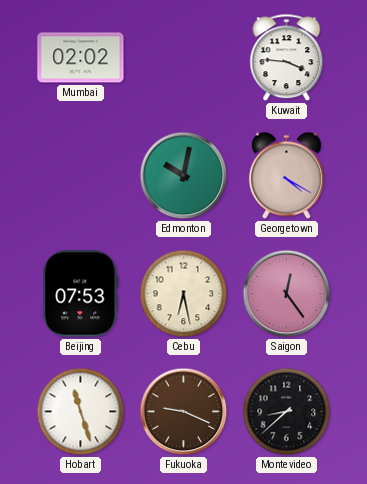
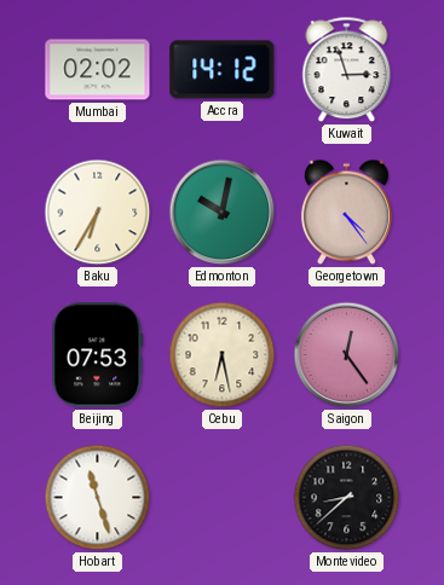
Accra: none -> 14:12
Kuwait: 3:46 -> 2:57
Baku: none -> 6:35
Georgetown: 4:20 -> 4:24
Fukuoka: 9:19 -> none
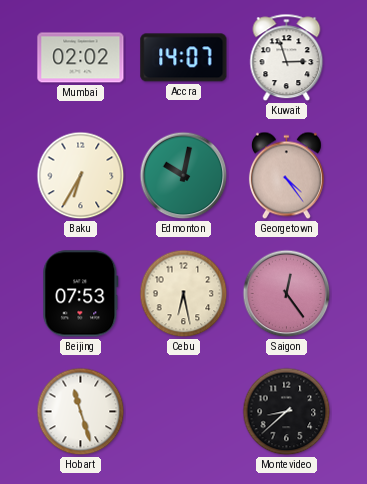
Accra: 14:12 -> 14:07
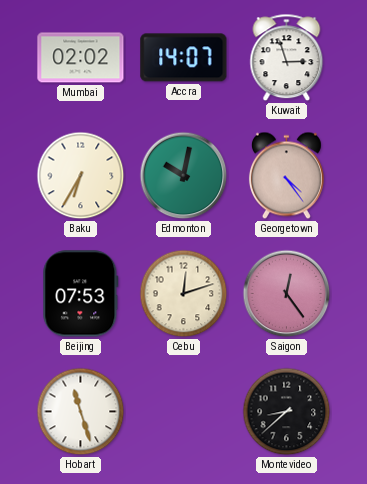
Cebu: 6:28 -> 12:12
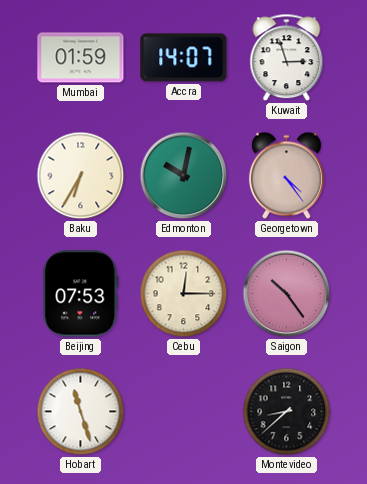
Mumbai: 02:02 -> 01:59
Cebu: 12:12 -> 12:15
Saigon: 12:24 -> 10:24
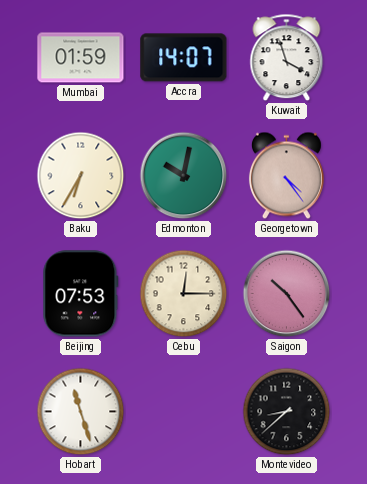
Kuwait: 2:57 -> 3:57
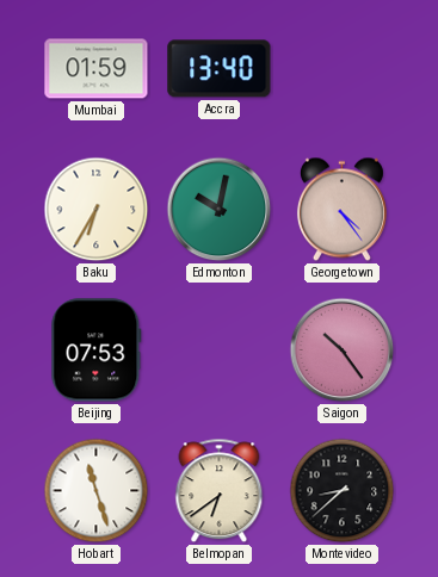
Accra: 14:07 -> 13:40
Kuwait: 3:57 -> none
Cebu: 12:15 -> none
Belmopan: none -> 6:39
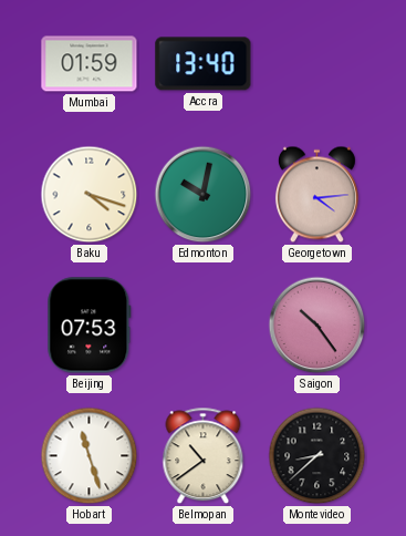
Baku: 6:35 -> 4:18
Georgetown: 4:24 -> 4:14
Belmopan: 6:39 -> 10:39
